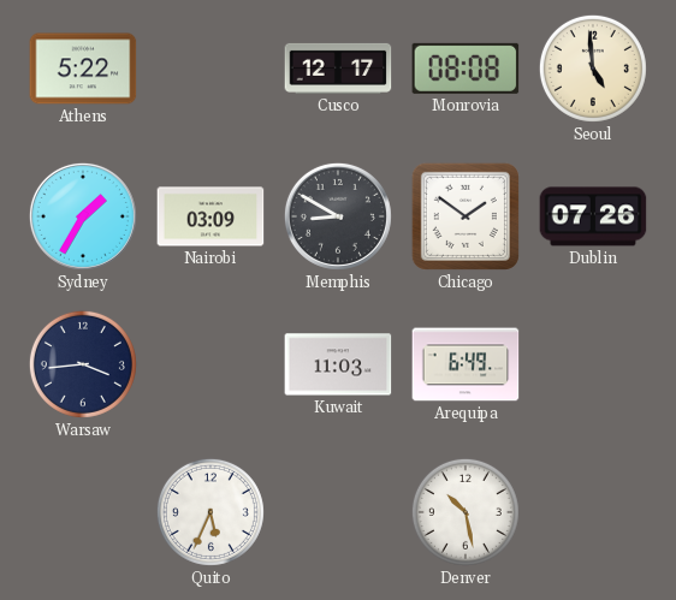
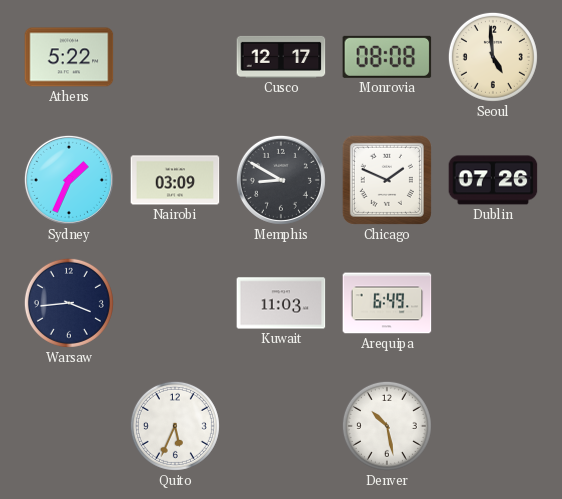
Sydney: 1:35 -> 1:34
Chicago: 1:51 -> 1:49
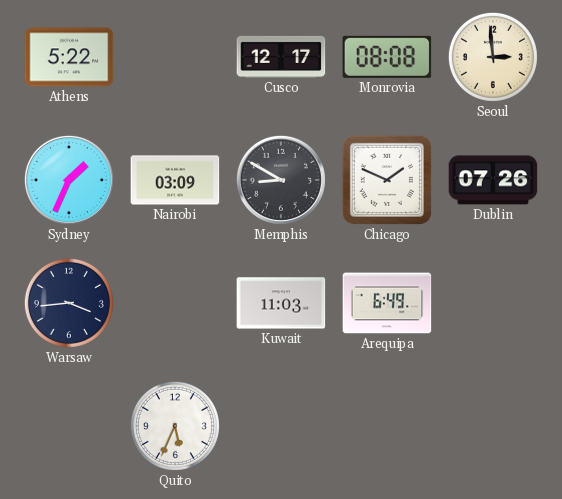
Seoul: 4:59 -> 2:59
Denver: 10:28 -> none
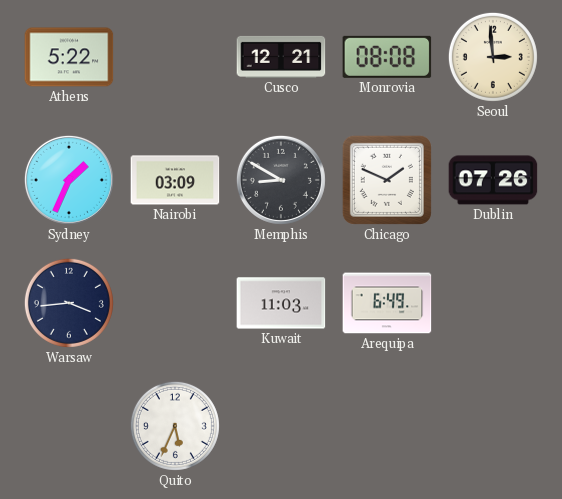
Cusco: 12:17 -> 12:21
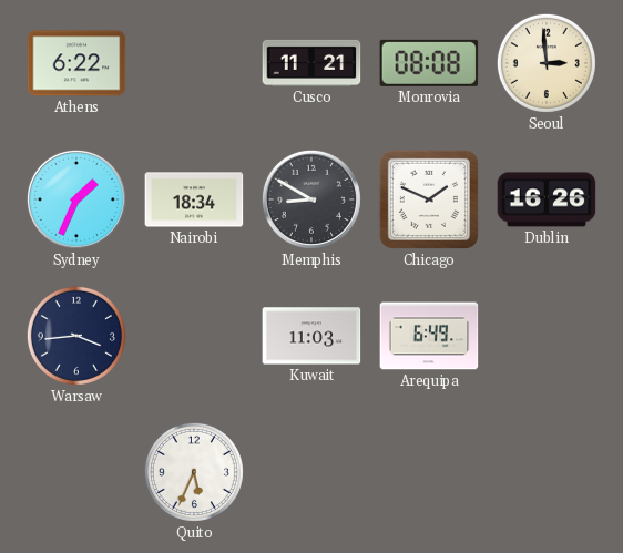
Athens: 5:22 -> 6:22
Cusco: 12:21 -> 11:21
Nairobi: 03:09 -> 18:34
Dublin: 07:26 -> 16:26
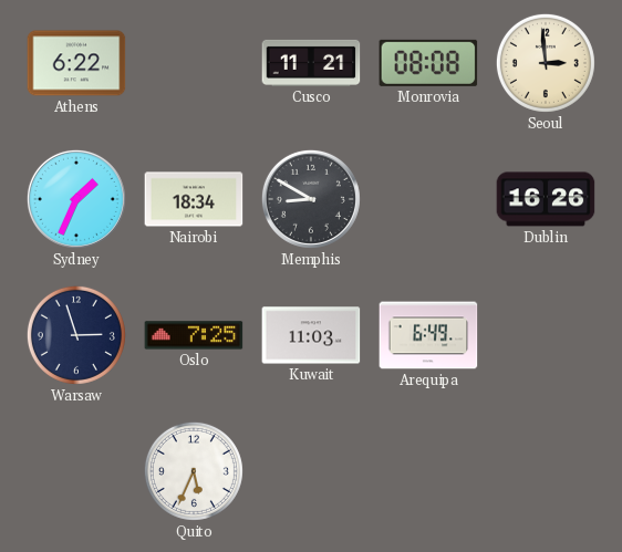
Chicago: 1:49 -> none
Warsaw: 3:44 -> 2:57
Oslo: none -> 7:25
